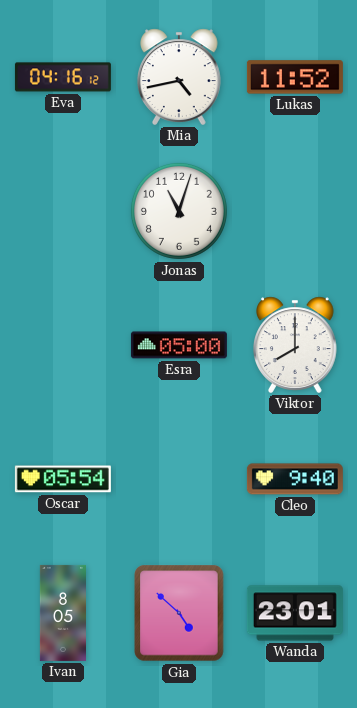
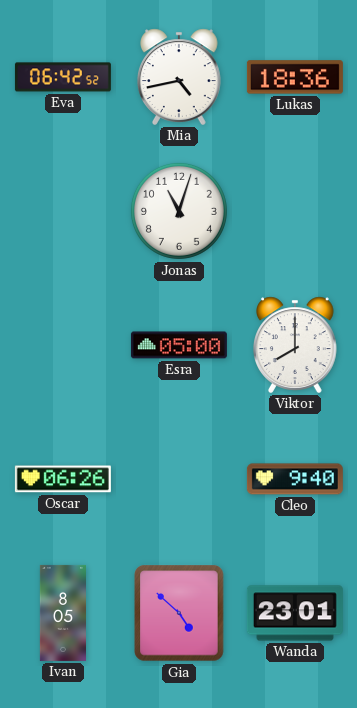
Eva: 04:16 -> 06:42
Lukas: 11:52 -> 18:36
Oscar: 05:54 -> 06:26
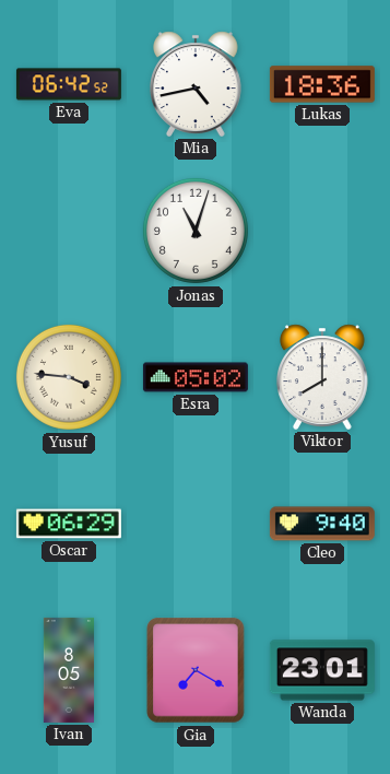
Yusuf: none -> 3:46
Esra: 05:00 -> 05:02
Oscar: 06:26 -> 06:29
Gia: 4:52 -> 7:20
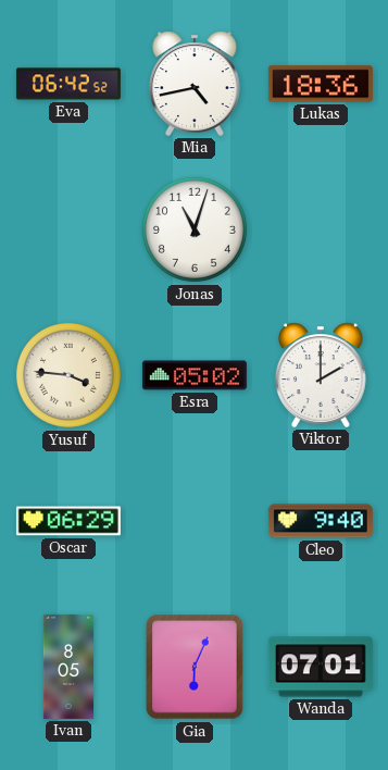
Viktor: 8:00 -> 2:00
Gia: 7:20 -> 6:04
Wanda: 23:01 -> 07:01
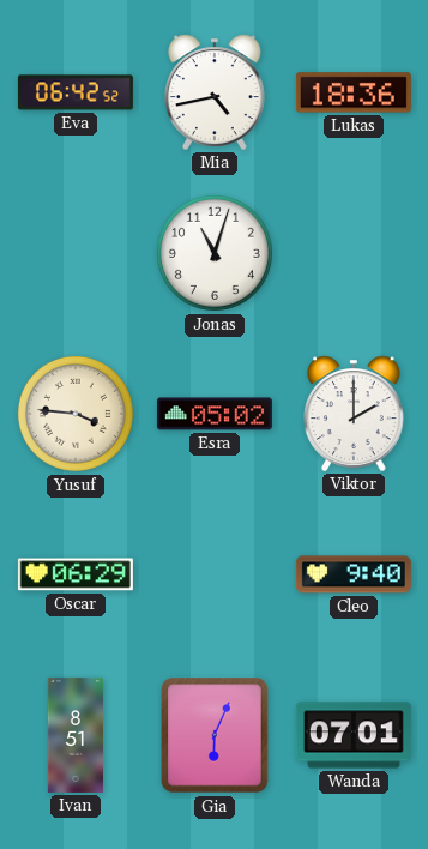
Ivan: 8:05 -> 8:51
